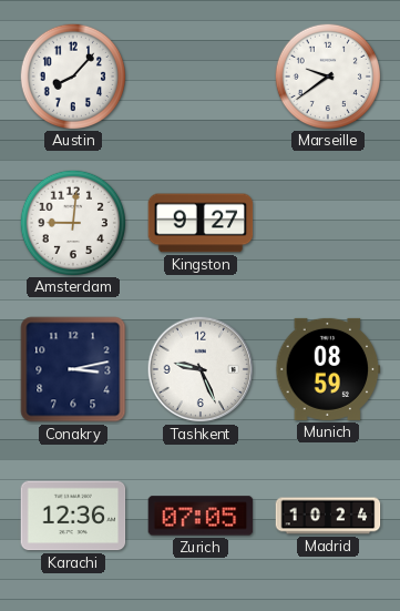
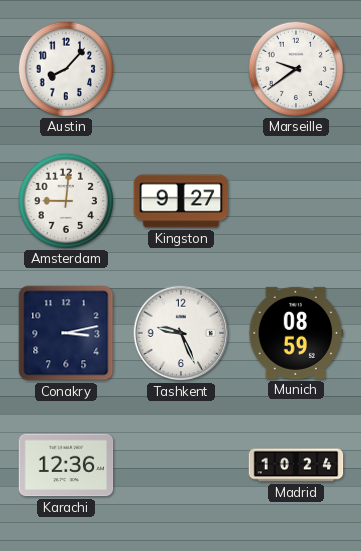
Zurich: 07:05 -> none
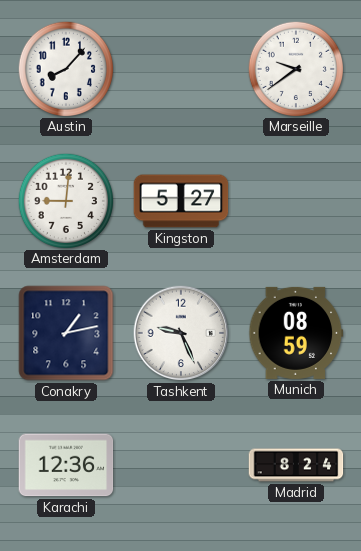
Kingston: 9:27 -> 5:27
Conakry: 3:13 -> 1:13
Madrid: 10:24 -> 8:24
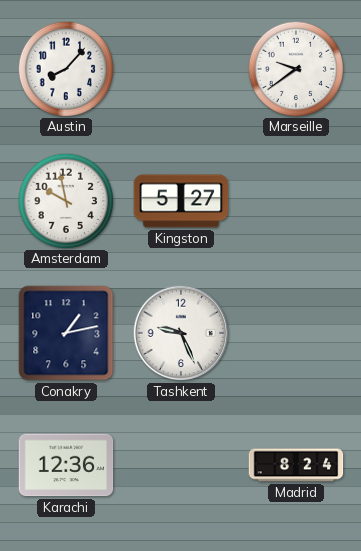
Amsterdam: 9:01 -> 9:58
Munich: 08:59 -> none
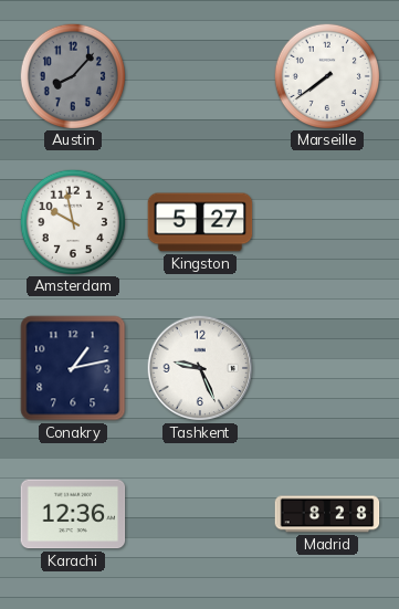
Austin dial: white -> grey
Marseille: 9:39 -> 7:39
Madrid: 8:24 -> 8:28
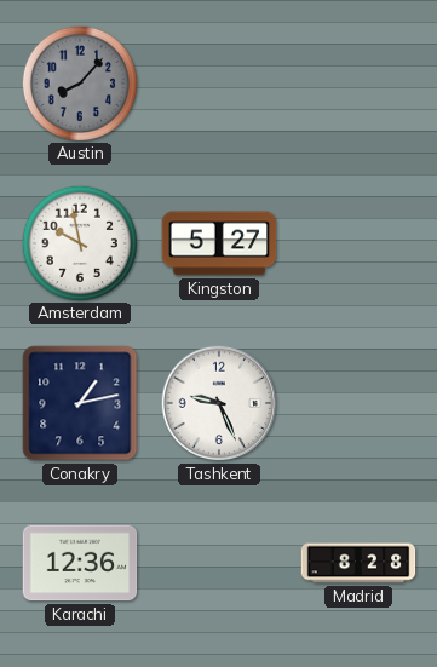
Marseille: 7:39 -> none
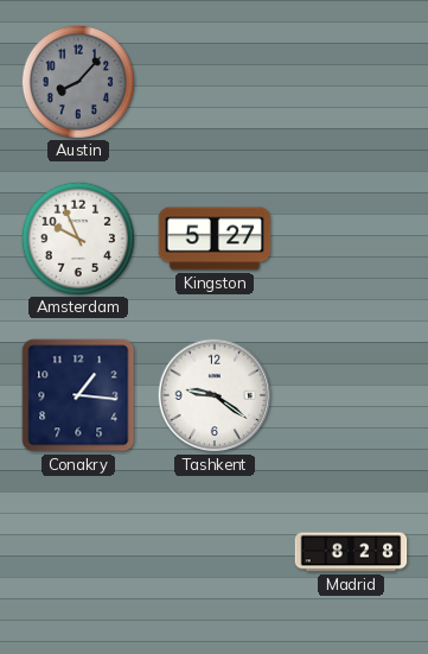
Amsterdam: 9:58 -> 9:56
Conakry: 1:13 -> 1:16
Tashkent: 9:26 -> 9:21
Karachi: 12:36 -> none
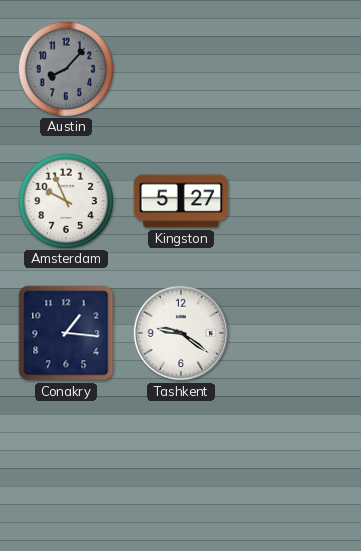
Madrid: 8:28 -> none
